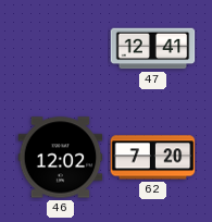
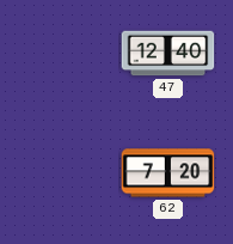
47: 12:41 -> 12:40
46: 12:02 -> none
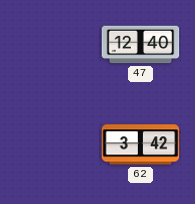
62: 7:20 -> 3:42
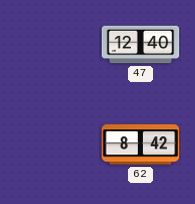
62: 3:42 -> 8:42
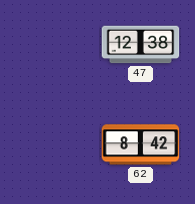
47: 12:40 -> 12:38
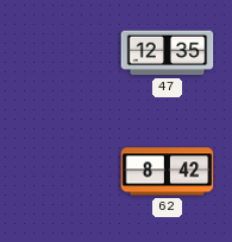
47: 12:38 -> 12:35
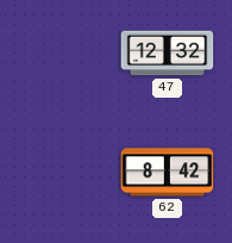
47: 12:35 -> 12:32
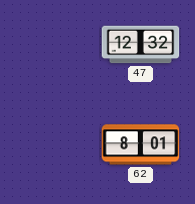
62: 8:42 -> 8:01
